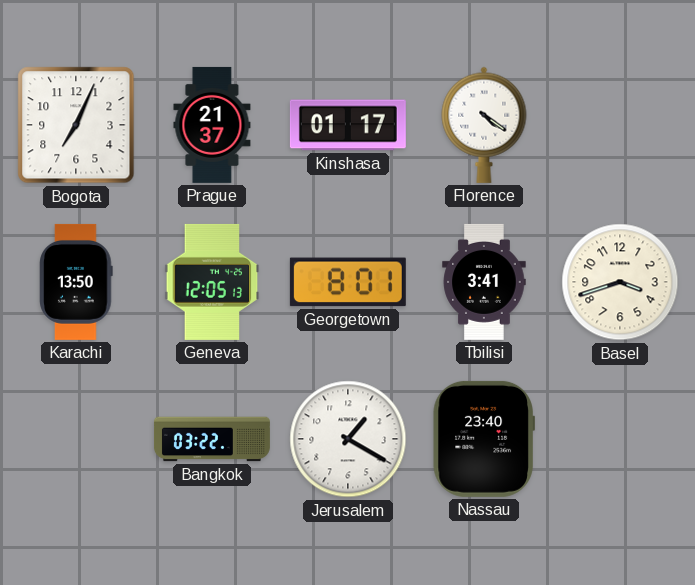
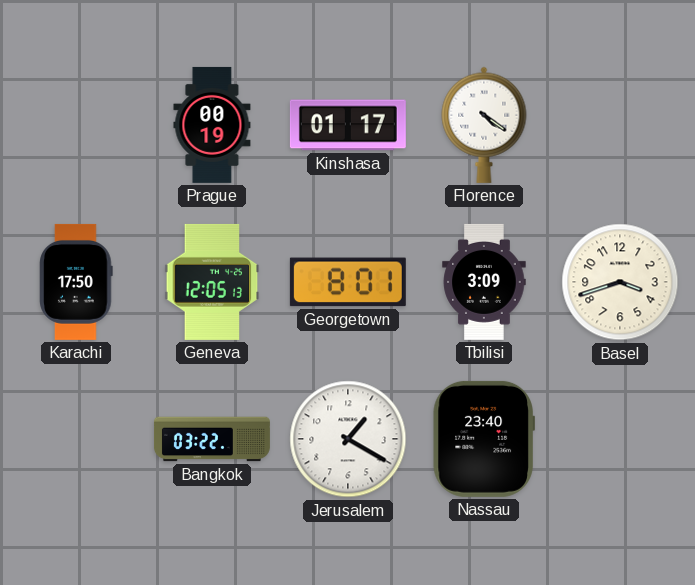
Bogota: 7:04 -> none
Prague: 21:37 -> 00:19
Karachi: 13:50 -> 17:50
Tbilisi: 3:41 -> 3:09
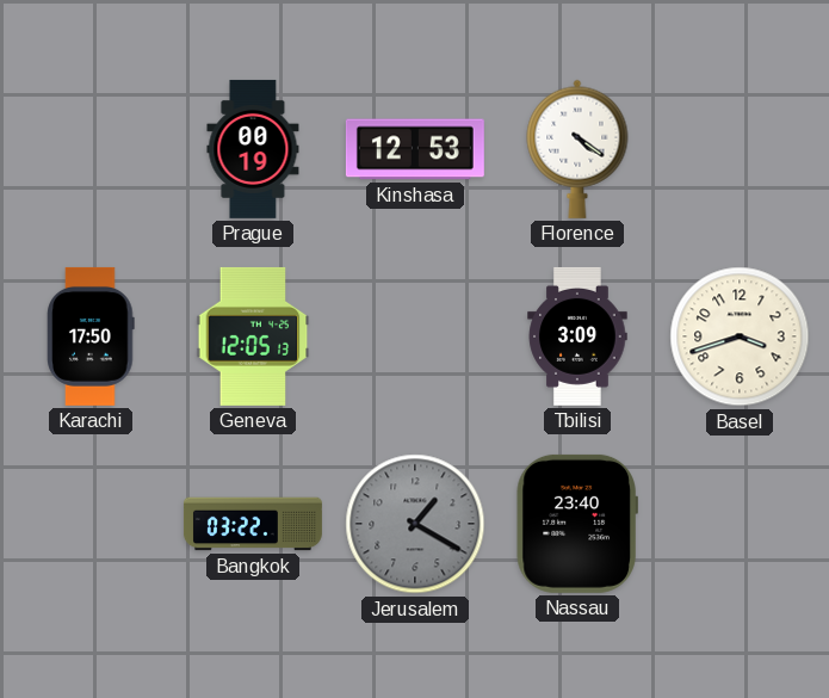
Kinshasa: 01:17 -> 12:53
Georgetown: 8:01 -> none
Jerusalem dial: white -> grey
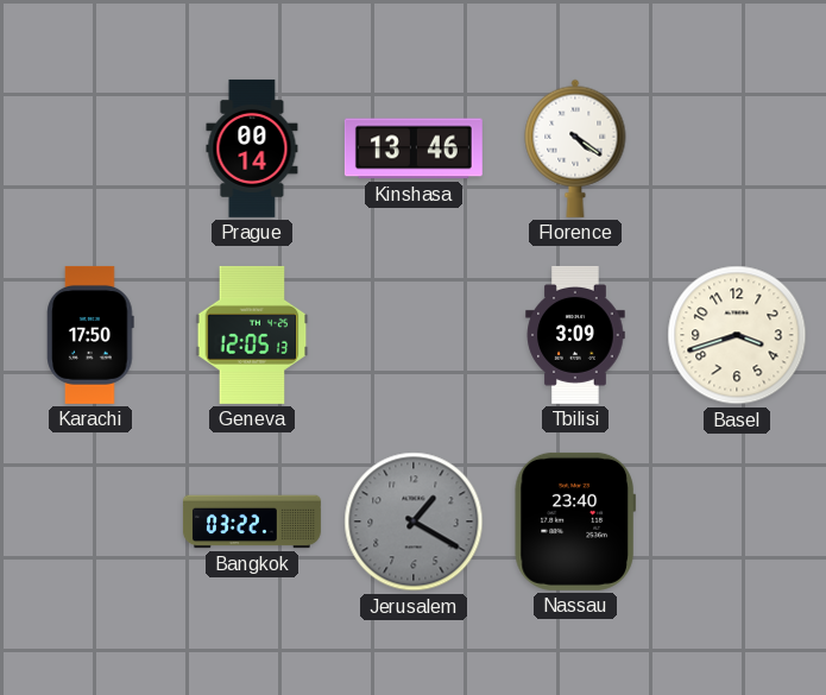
Prague: 00:19 -> 00:14
Kinshasa: 12:53 -> 13:46
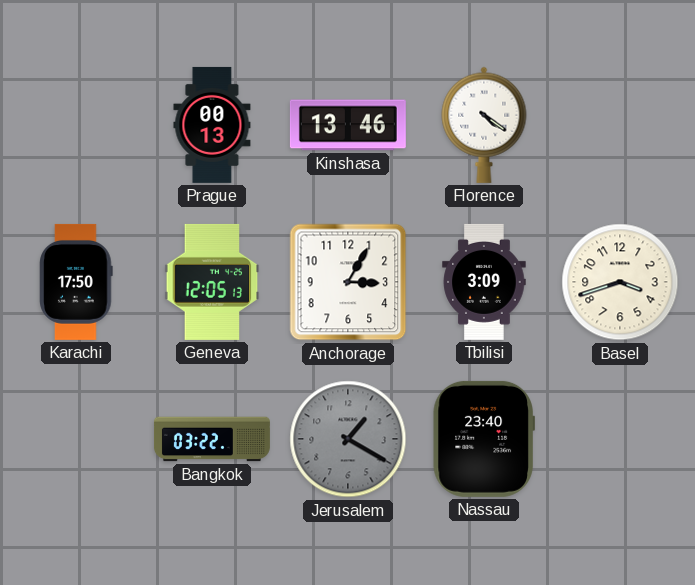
Prague: 00:14 -> 00:13
Anchorage: none -> 3:05
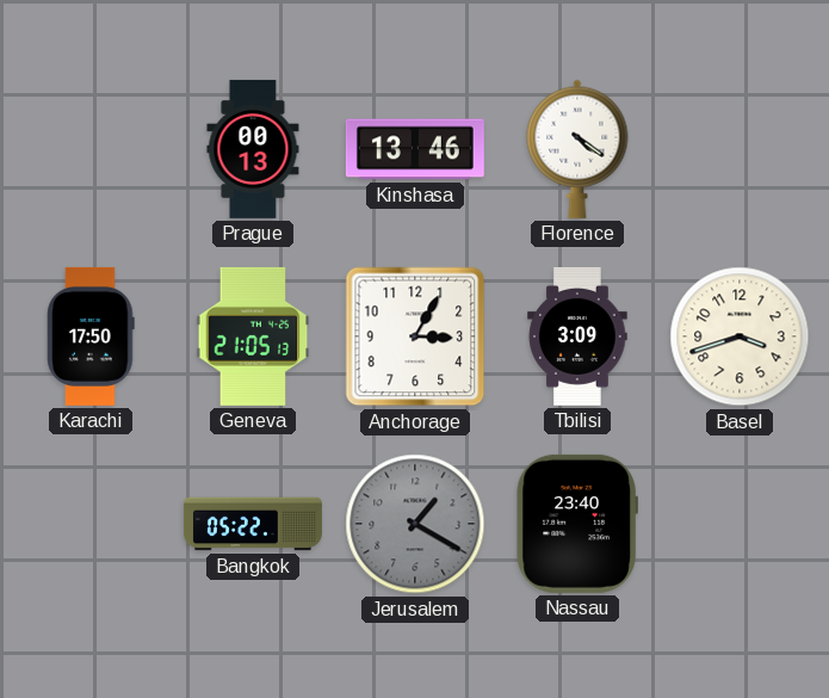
Geneva: 12:05 -> 21:05
Bangkok: 03:22 -> 05:22
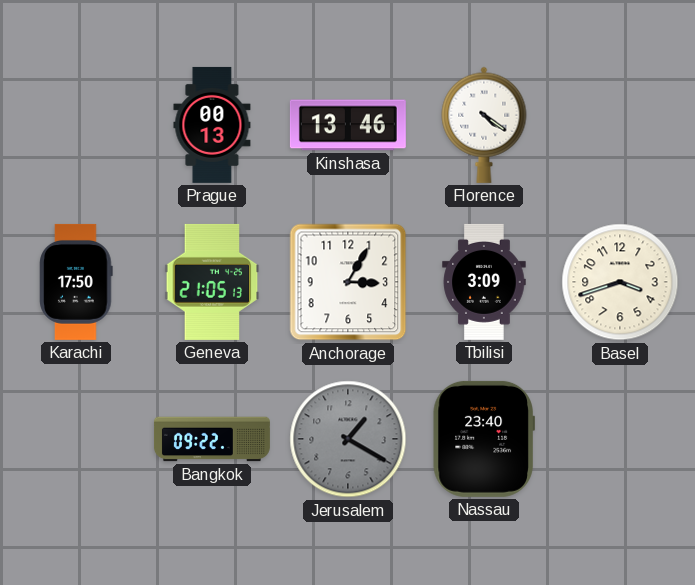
Bangkok: 05:22 -> 09:22
